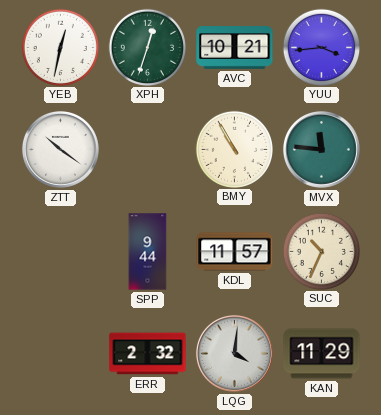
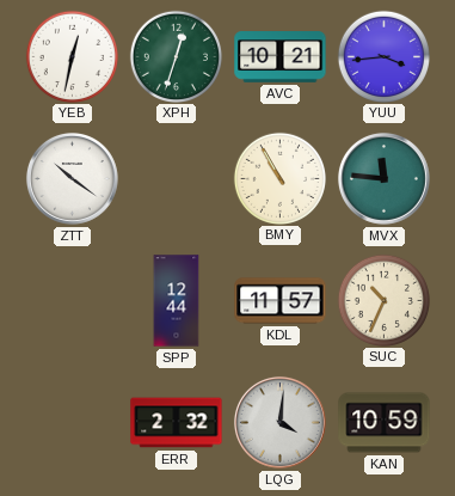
SPP: 9:44 -> 12:44
KAN: 11:29 -> 10:59
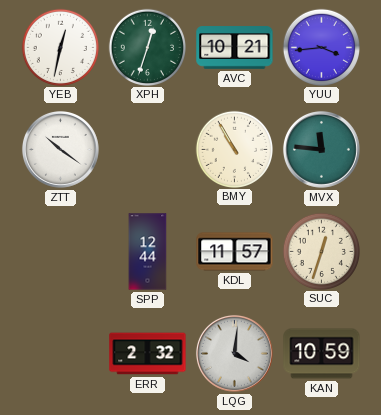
SUC: 10:34 -> 12:33
